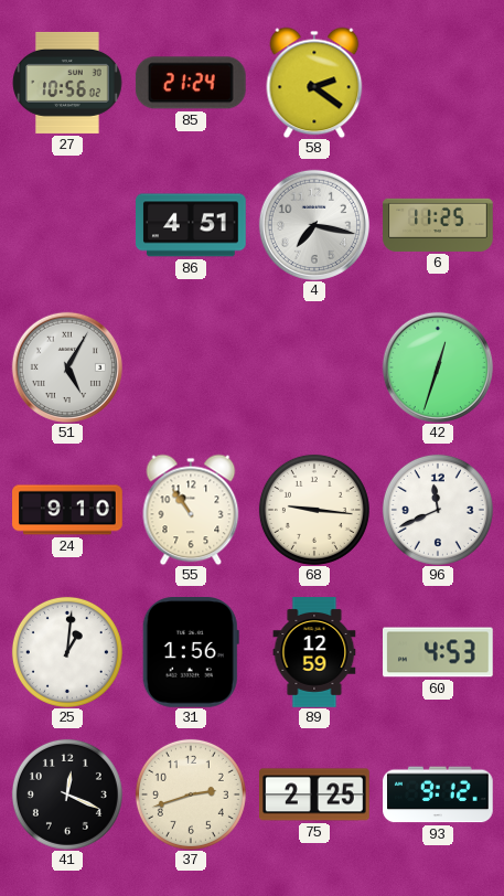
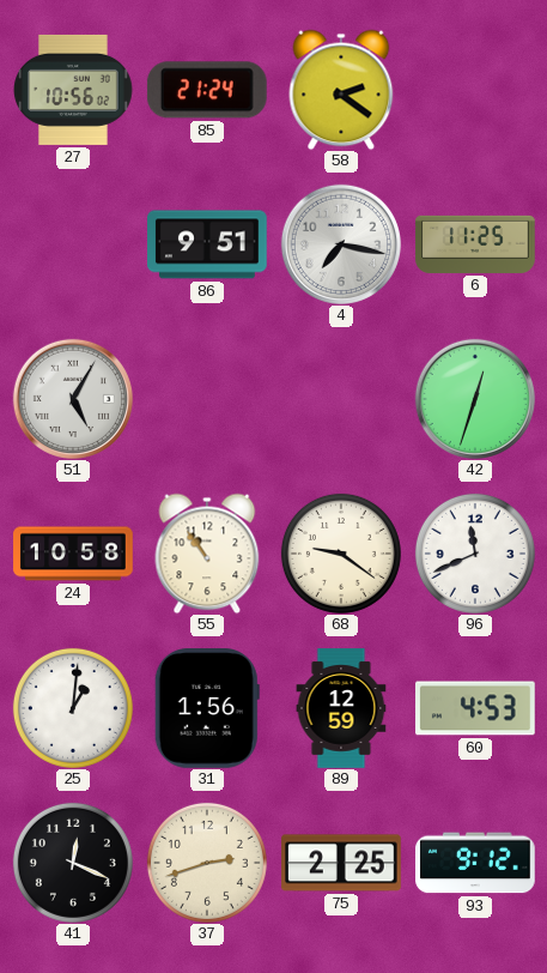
86: 4:51 -> 9:51
24: 9:10 -> 10:58
68: 9:16 -> 9:21
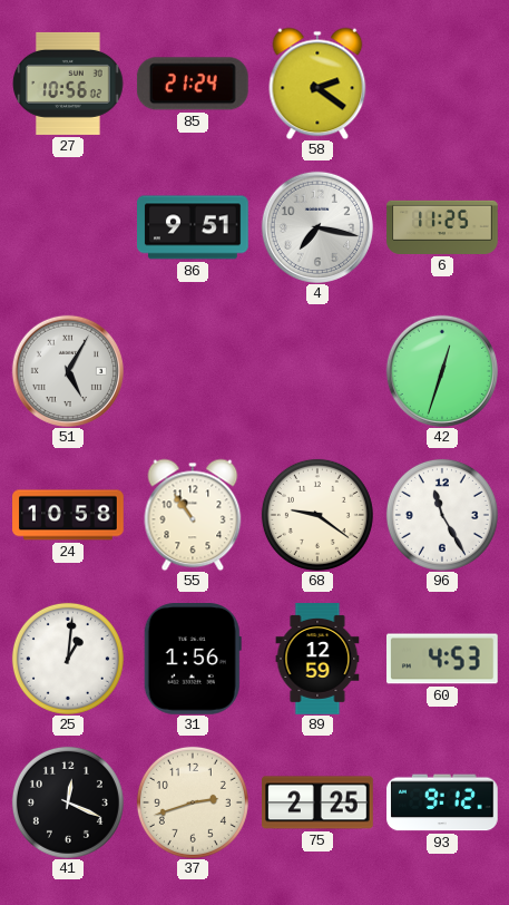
96: 11:41 -> 11:25
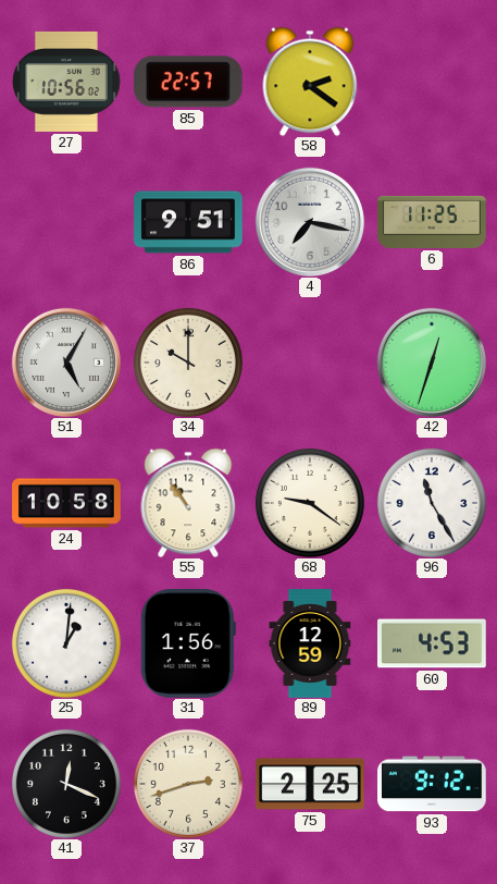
85: 21:24 -> 22:57
34: none -> 10:00
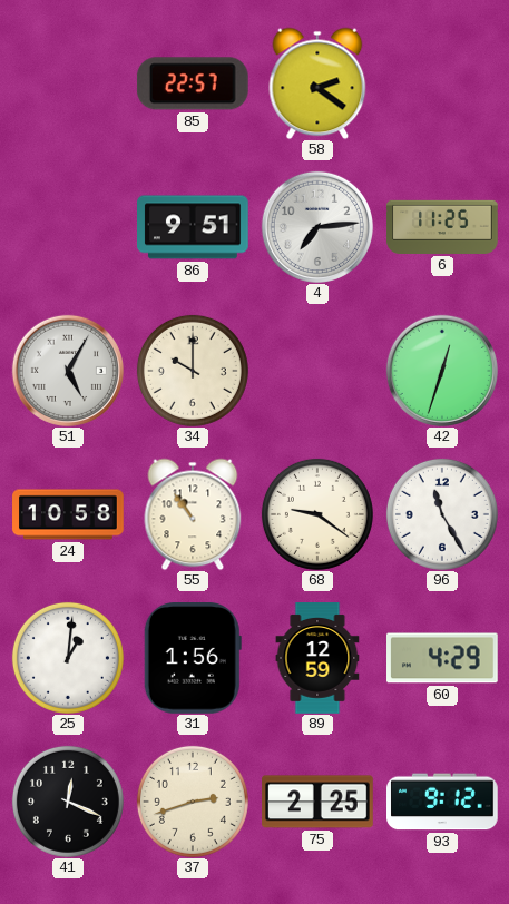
27: 10:56 -> none
4: 7:17 -> 7:14
60: 4:53 -> 4:29
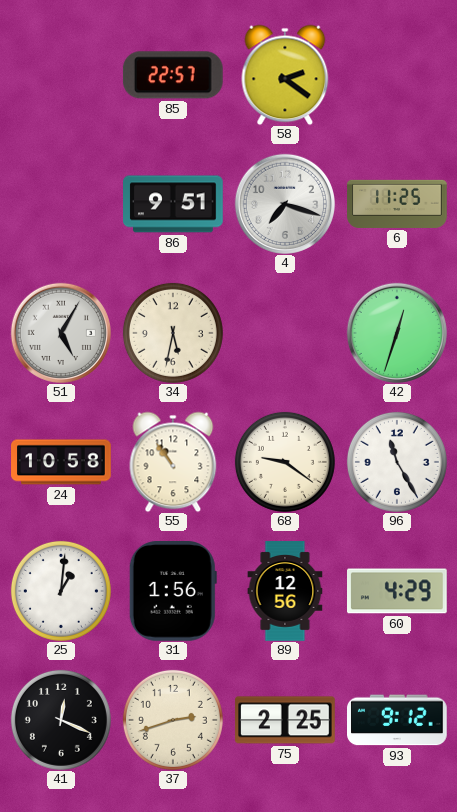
4: 7:14 -> 7:18
34: 10:00 -> 5:32
89: 12:59 -> 12:56
